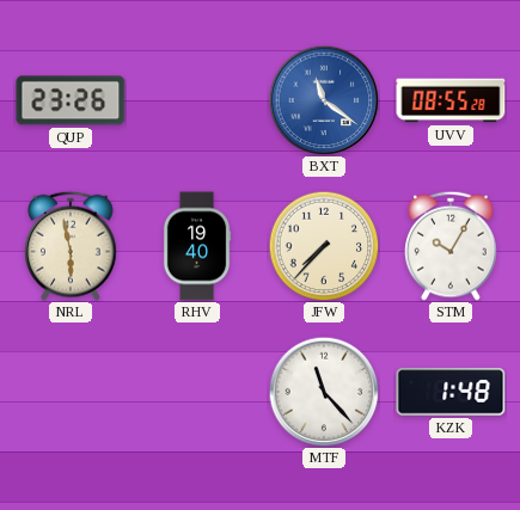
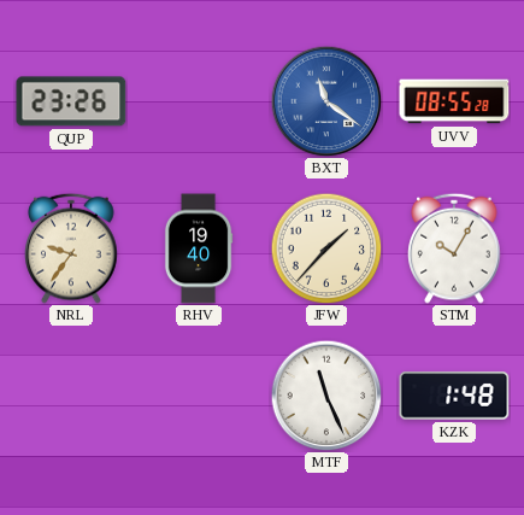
NRL: 5:58 -> 9:36
JFW: 7:37 -> 1:37
MTF: 11:23 -> 11:26
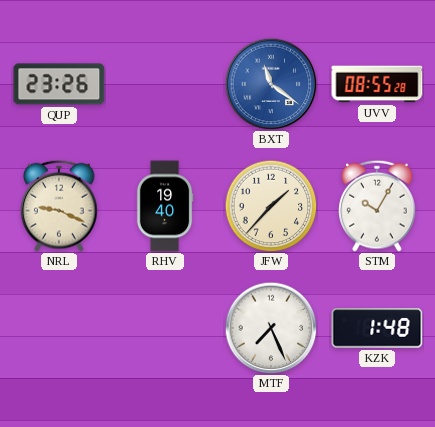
NRL: 9:36 -> 9:19
MTF: 11:26 -> 7:26
